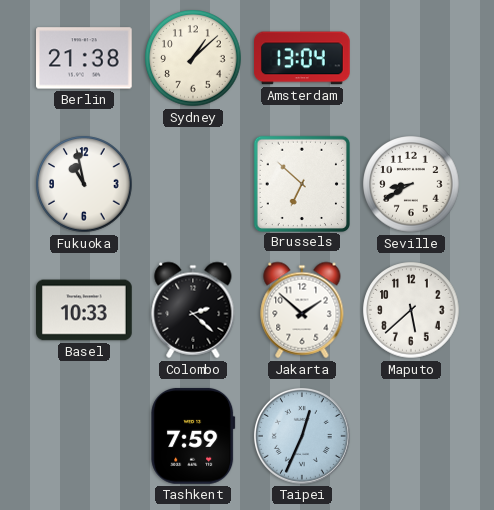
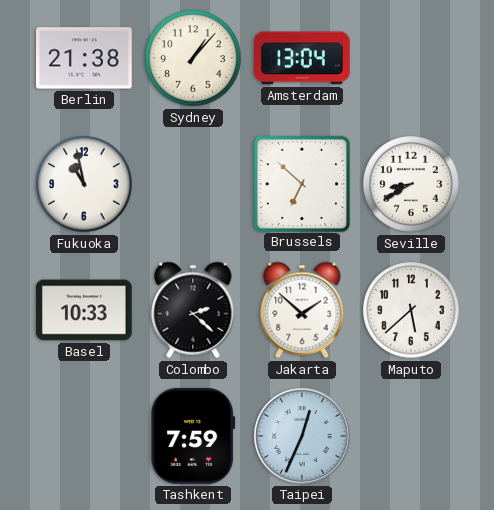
Sydney: 1:08 -> 1:07
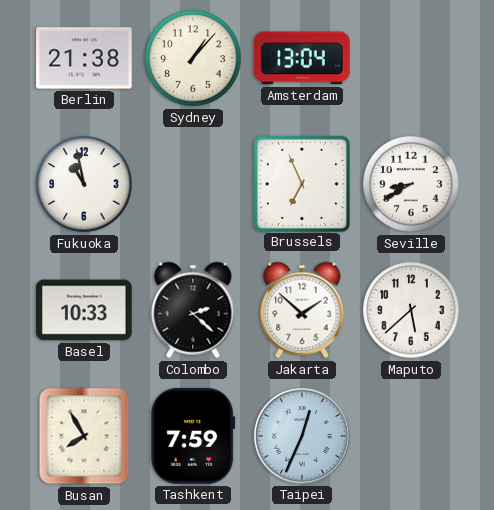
Brussels: 6:52 -> 6:56
Busan: none -> 7:55
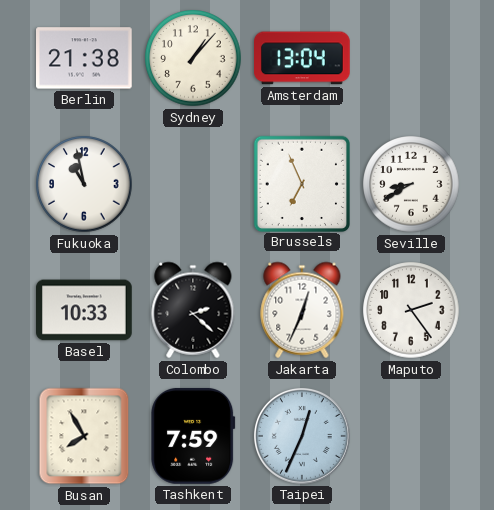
Jakarta: 1:52 -> 12:34
Maputo: 5:38 -> 2:24
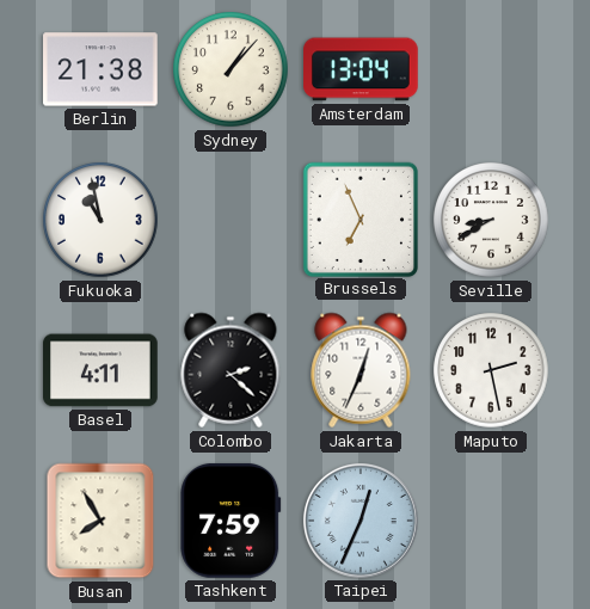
Basel: 10:33 -> 4:11
Maputo: 2:24 -> 2:28
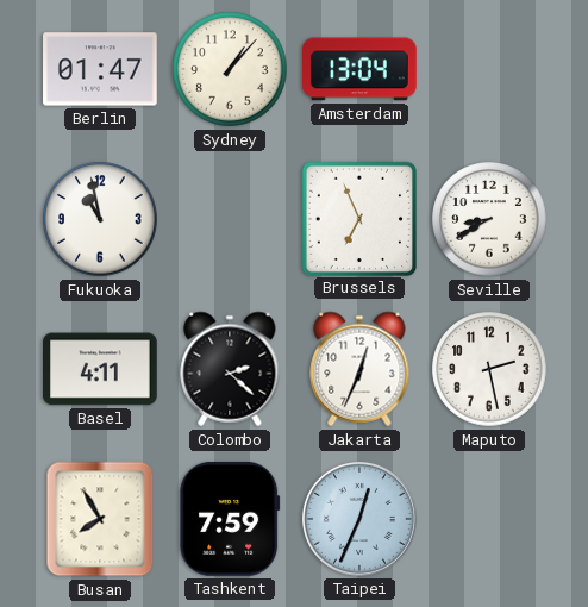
Berlin: 21:38 -> 01:47
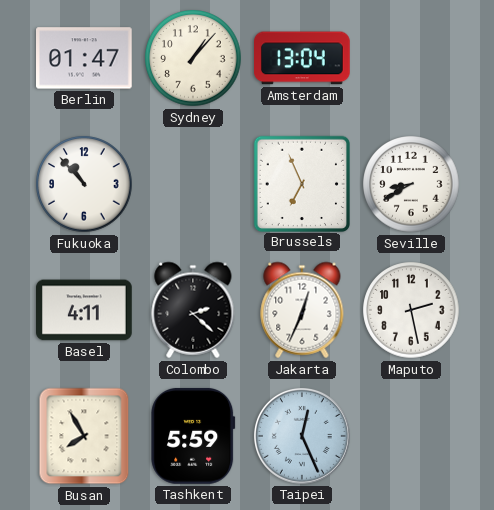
Fukuoka: 10:58 -> 10:53
Tashkent: 7:59 -> 5:59
Taipei: 12:34 -> 12:26
